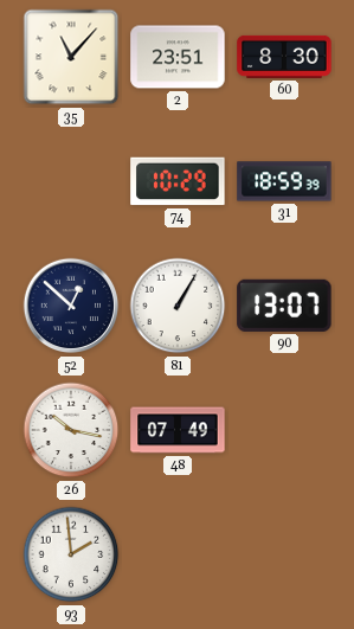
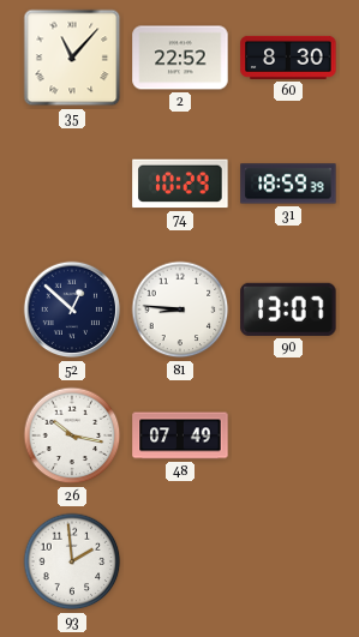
2: 23:51 -> 22:52
81: 1:05 -> 8:46
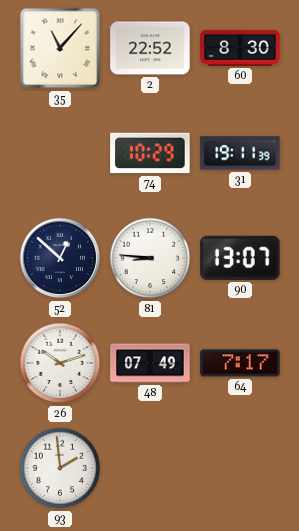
31: 18:59 -> 19:11
26: 10:17 -> 10:12
64: none -> 7:17
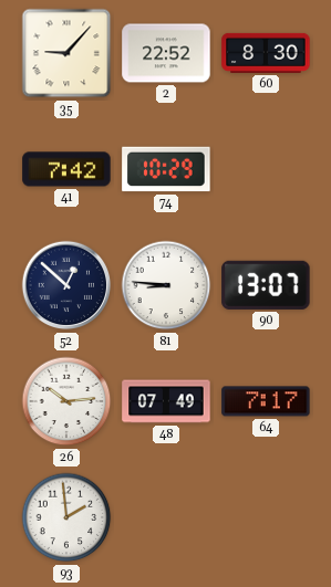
35: 11:07 -> 9:07
41: none -> 7:42
31: 19:11 -> none
26: 10:12 -> 10:14
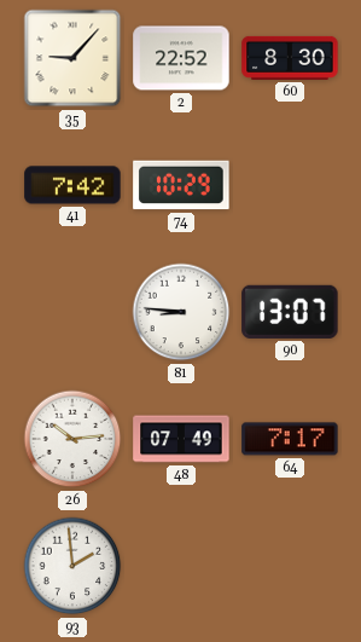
52: 12:52 -> none
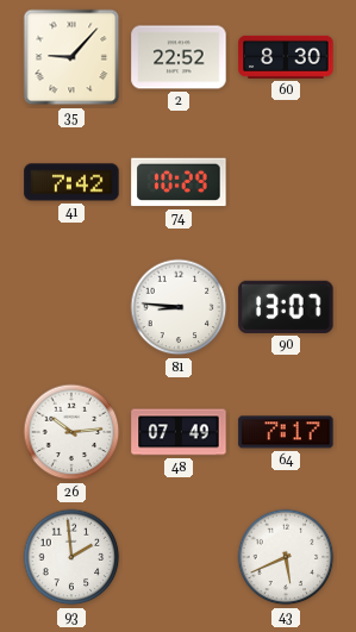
43: none -> 5:41
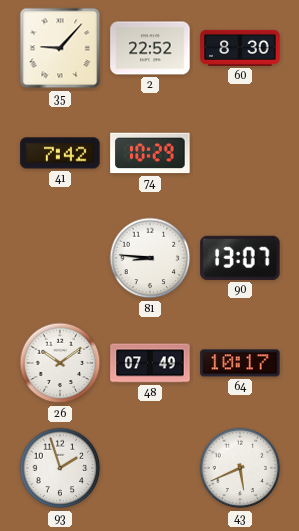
26: 10:14 -> 10:09
64: 7:17 -> 10:17
93: 1:59 -> 1:57
